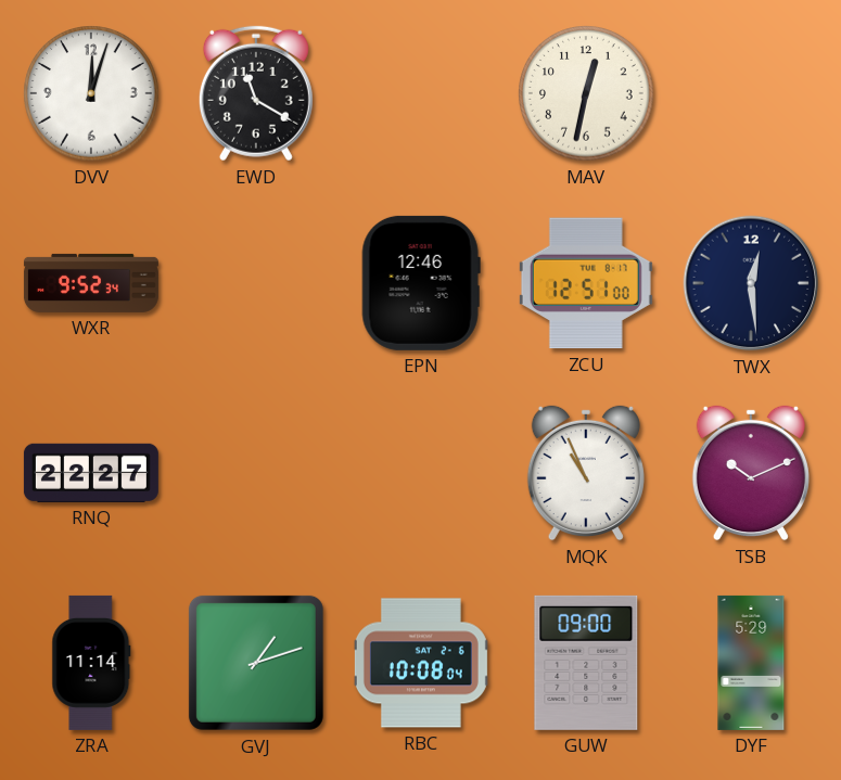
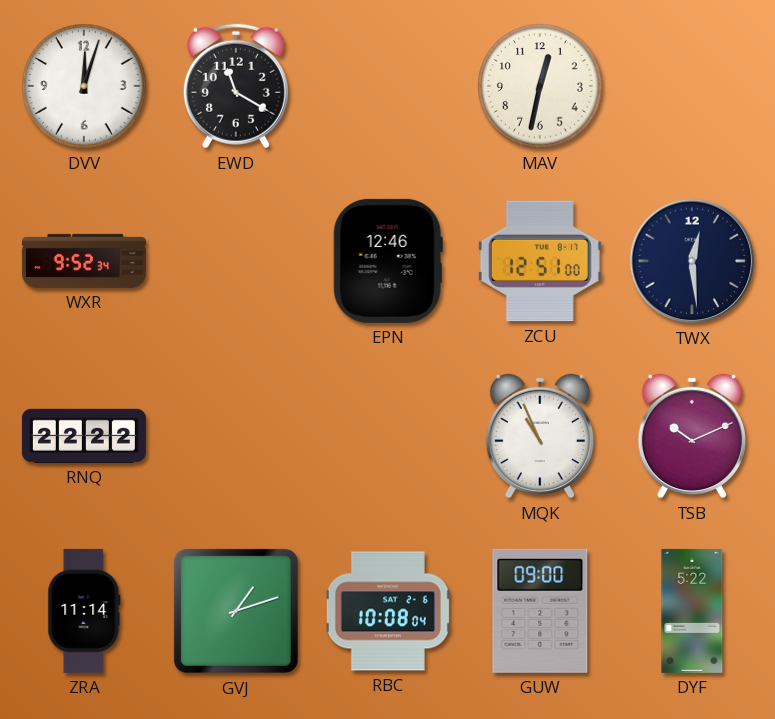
RNQ: 22:27 -> 22:22
DYF: 5:29 -> 5:22
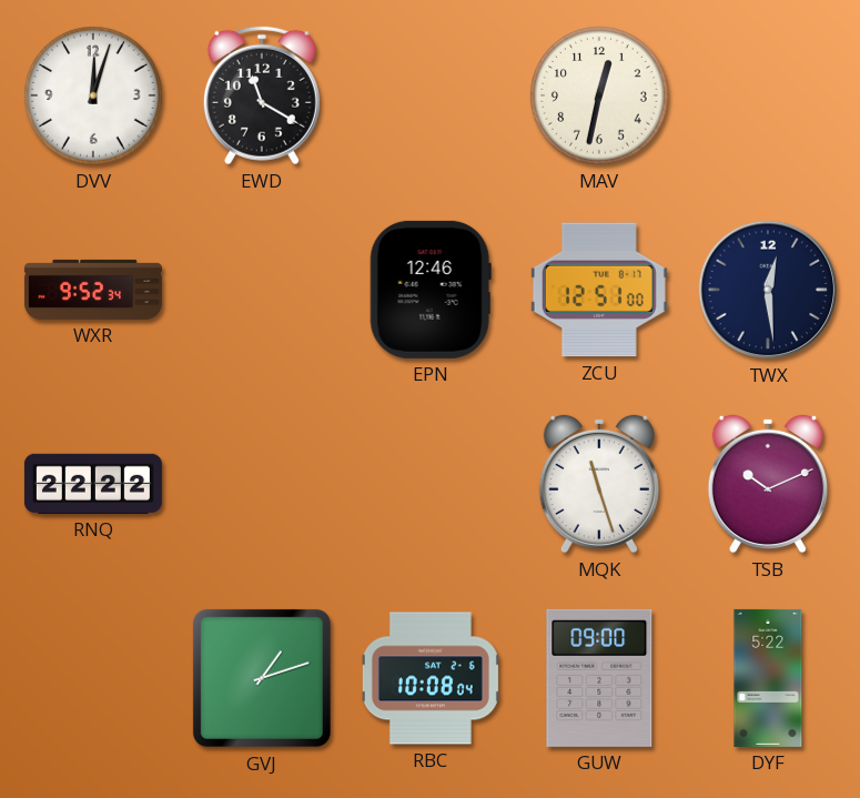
MQK: 10:56 -> 11:27
ZRA: 11:14 -> none
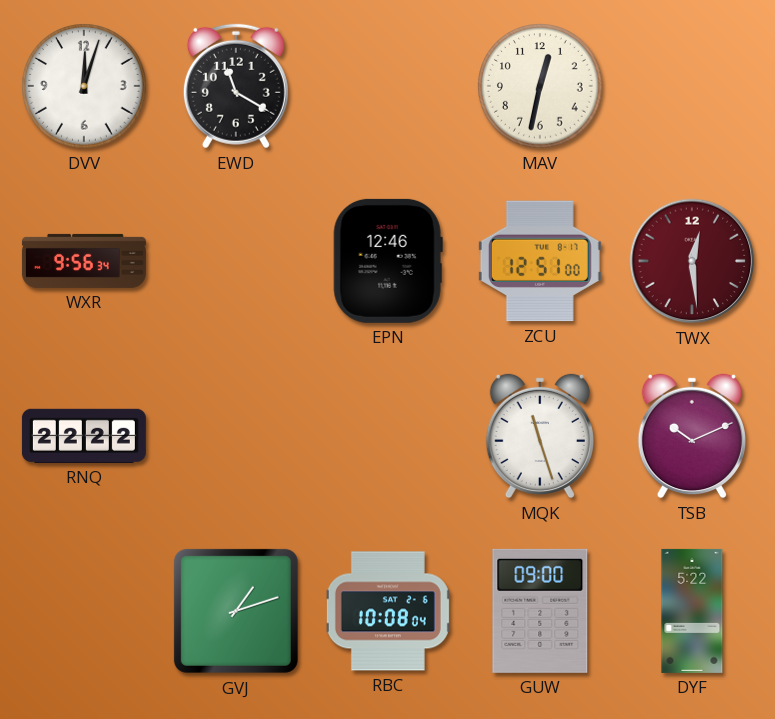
WXR: 9:52 -> 9:56
TWX dial: navy -> burgundy
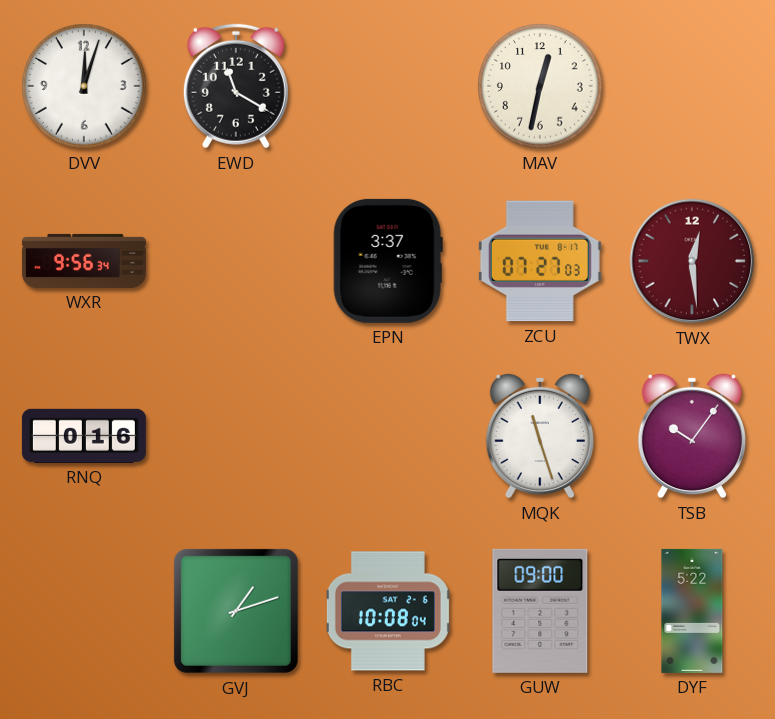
EPN: 12:46 -> 3:37
ZCU: 12:51 -> 07:27
RNQ: 22:22 -> 0:16
TSB: 10:11 -> 10:06
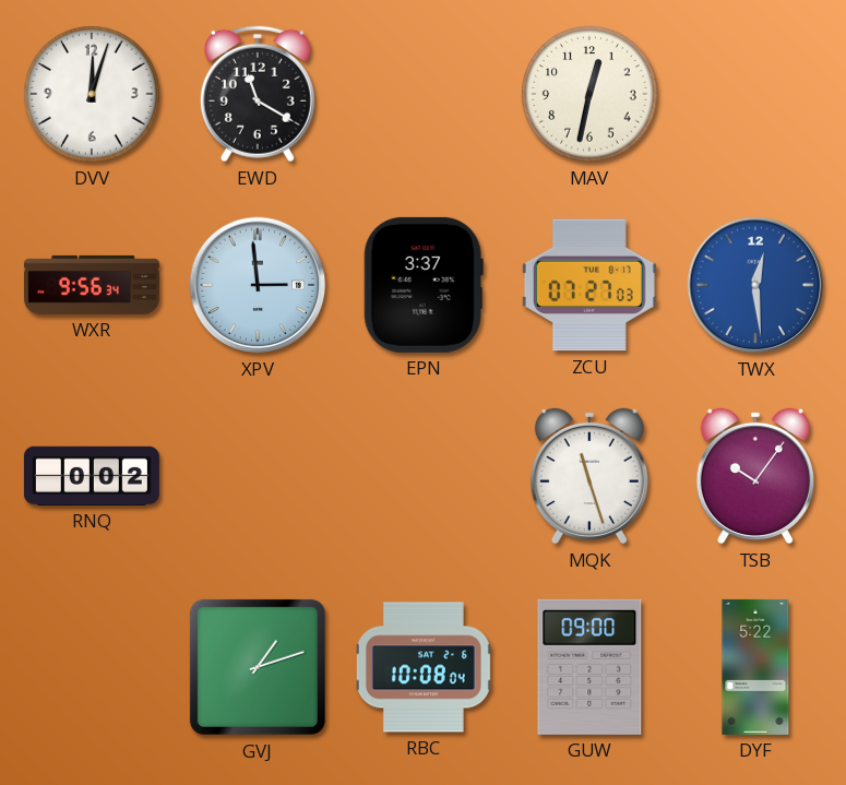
XPV: none -> 2:59
TWX dial: burgundy -> blue
RNQ: 0:16 -> 0:02
